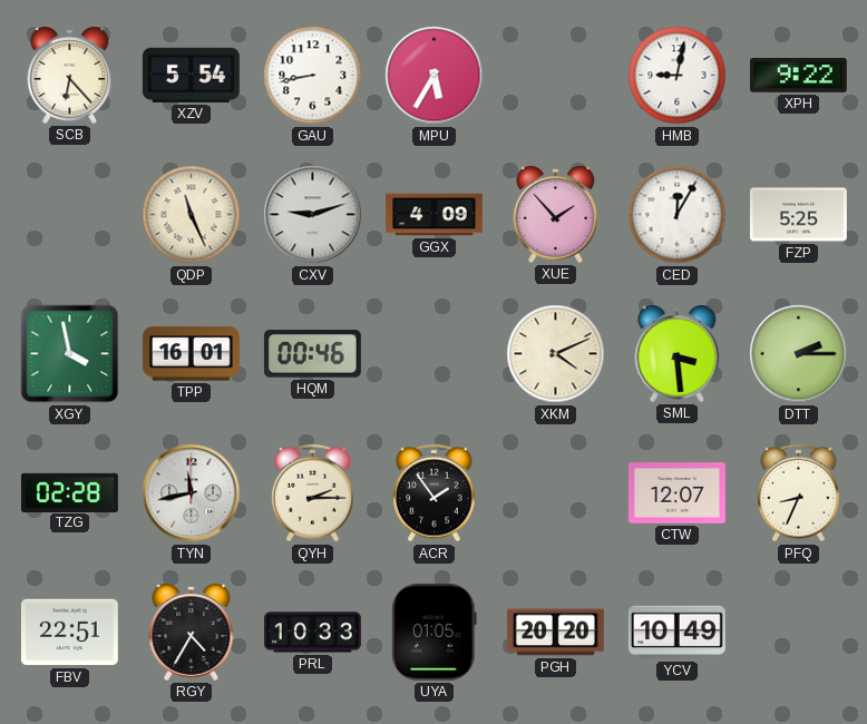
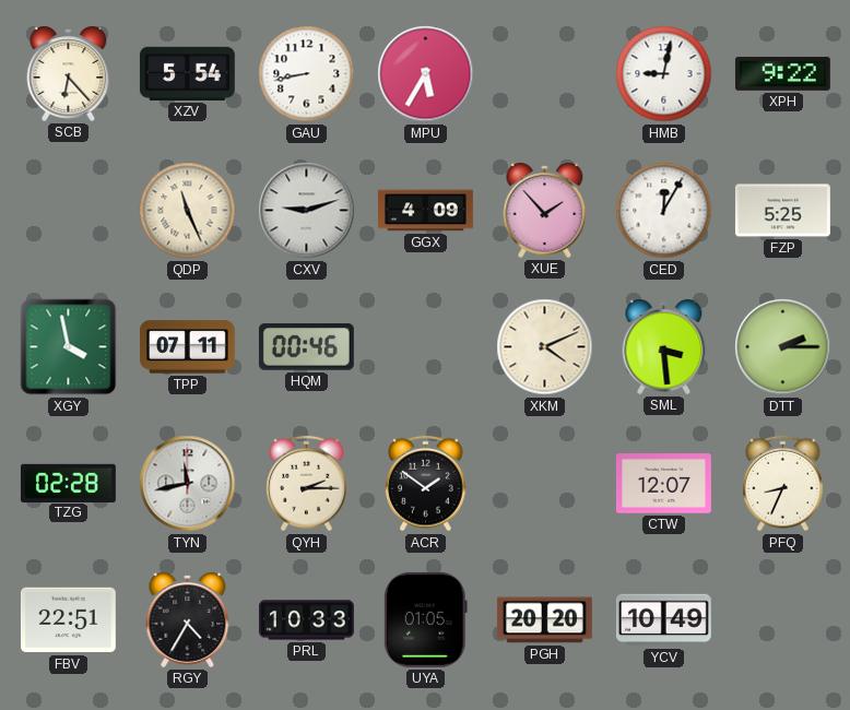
TPP: 16:01 -> 07:11
ACR: 1:54 -> 1:51
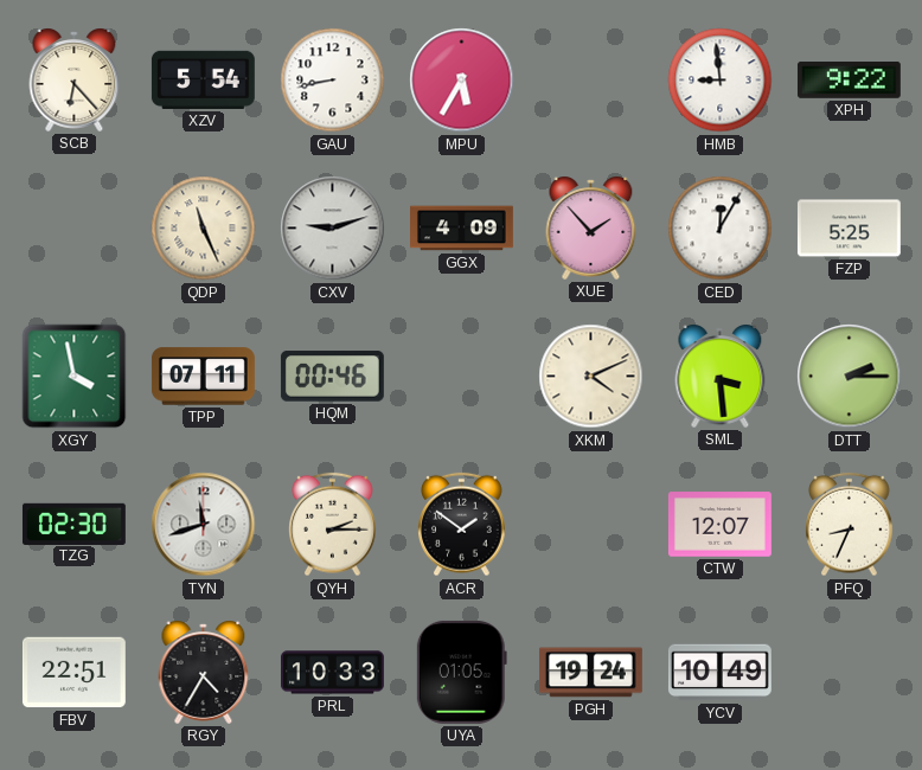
HMB: 9:02 -> 8:59
TZG: 02:28 -> 02:30
TYN: 11:43 -> 11:42
PGH: 20:20 -> 19:24
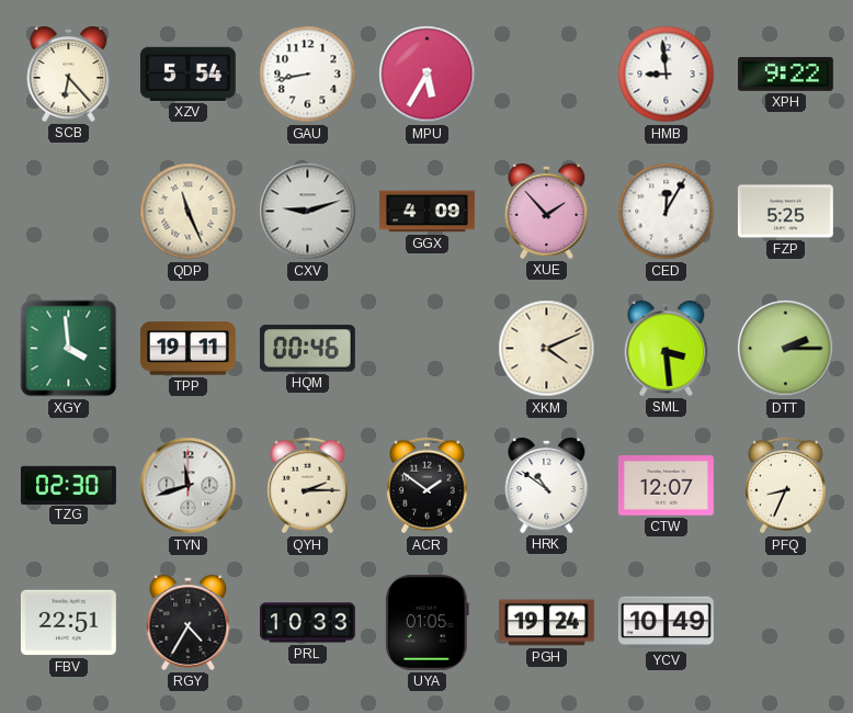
XGY: 3:58 -> 3:59
TPP: 07:11 -> 19:11
HRK: none -> 10:51
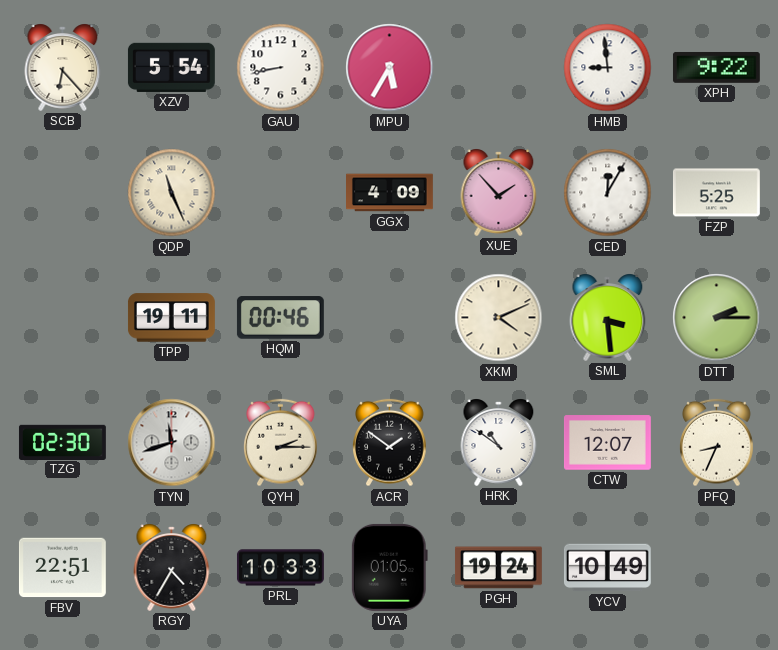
CXV: 9:12 -> none
XGY: 3:59 -> none
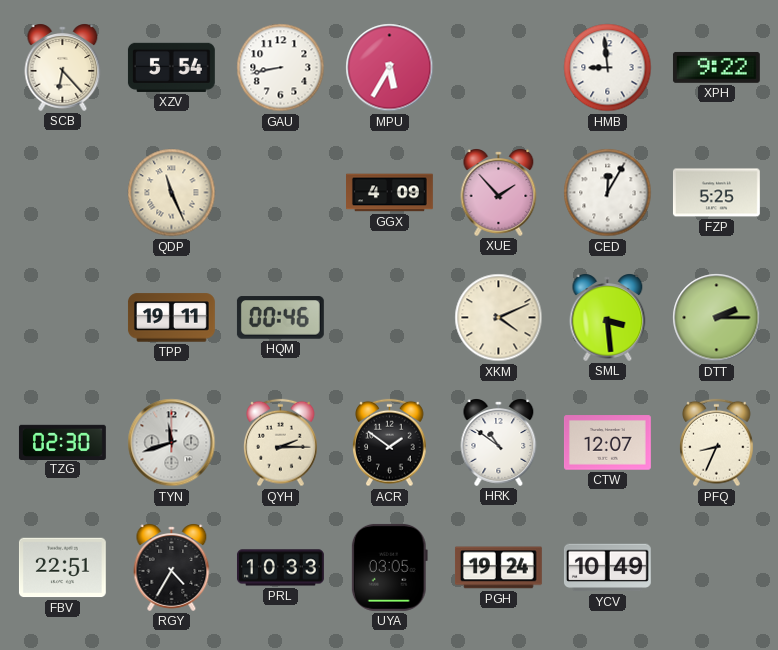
UYA: 01:05 -> 03:05
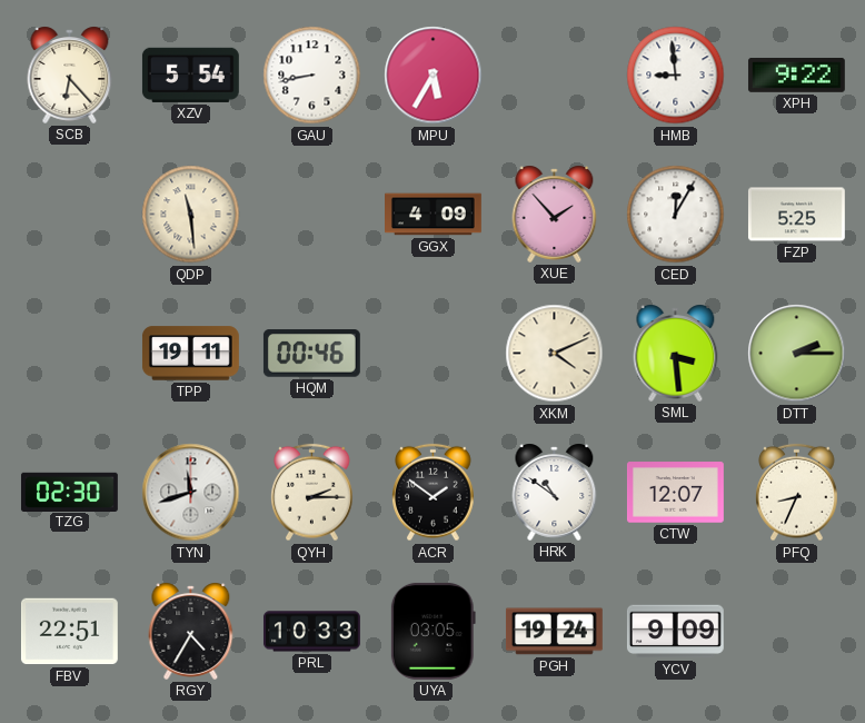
QDP: 11:26 -> 11:29
YCV: 10:49 -> 9:09
